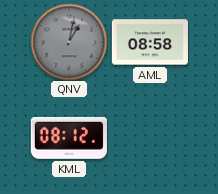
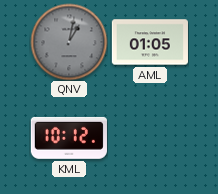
AML: 08:58 -> 01:05
KML: 08:12 -> 10:12
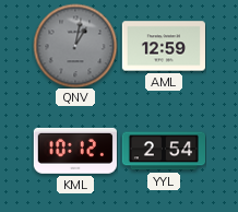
AML: 01:05 -> 12:59
YYL: none -> 2:54
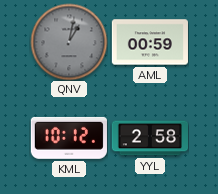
AML: 12:59 -> 00:59
YYL: 2:54 -> 2:58
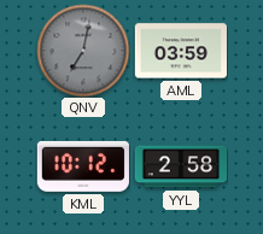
QNV: 1:02 -> 7:02
AML: 00:59 -> 03:59
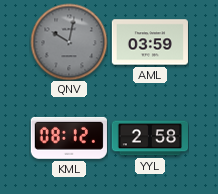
QNV: 7:02 -> 10:02
KML: 10:12 -> 08:12
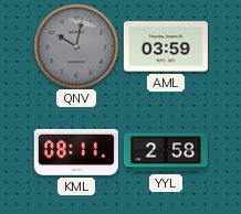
KML: 08:12 -> 08:11
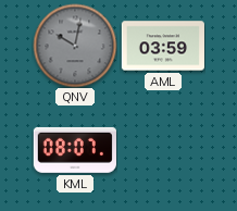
KML: 08:11 -> 08:07
YYL: 2:58 -> none
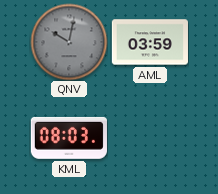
KML: 08:07 -> 08:03
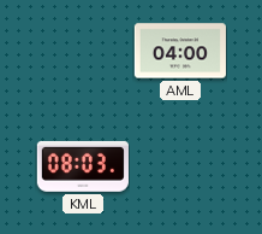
QNV: 10:02 -> none
AML: 03:59 -> 04:00
